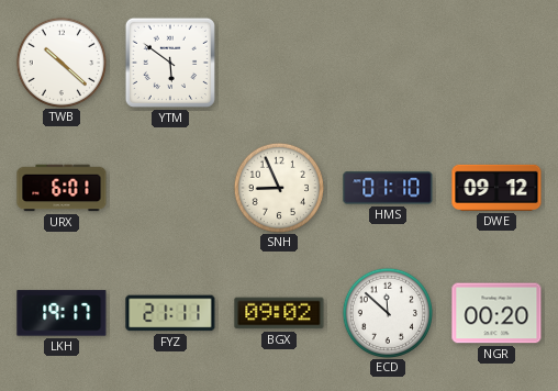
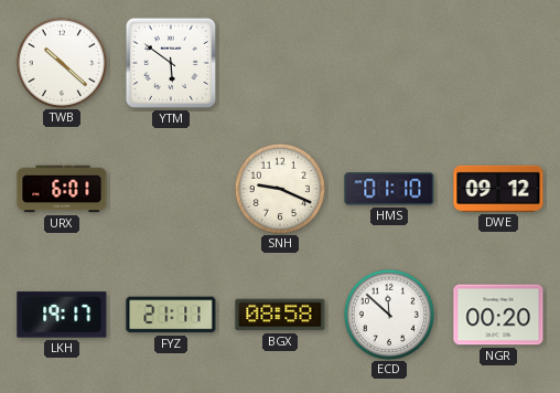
SNH: 8:56 -> 9:19
BGX: 09:02 -> 08:58
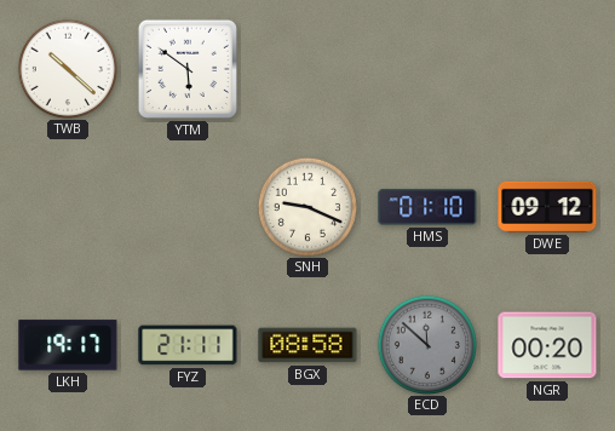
URX: 6:01 -> none
ECD dial: white -> grey
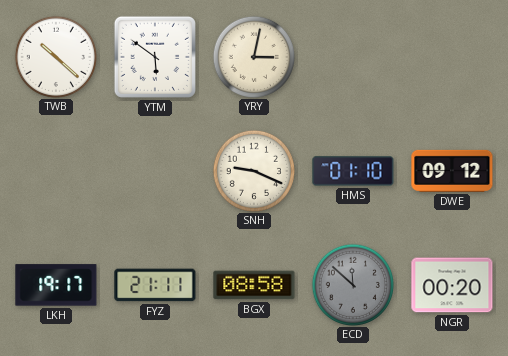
YRY: none -> 3:02
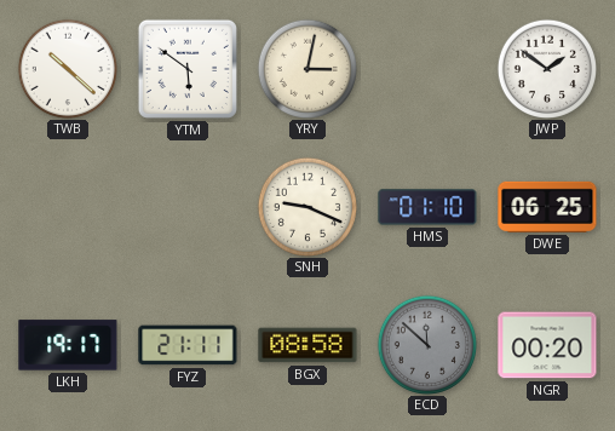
JWP: none -> 1:51
DWE: 09:12 -> 06:25
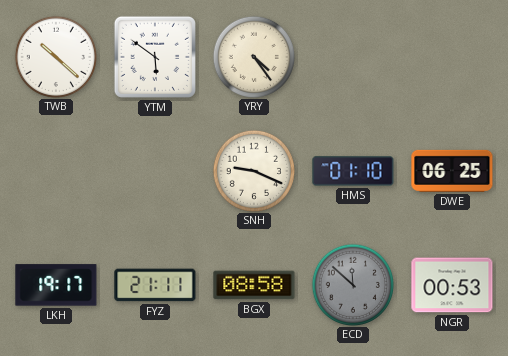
YRY: 3:02 -> 4:24
JWP: 1:51 -> none
NGR: 00:20 -> 00:53
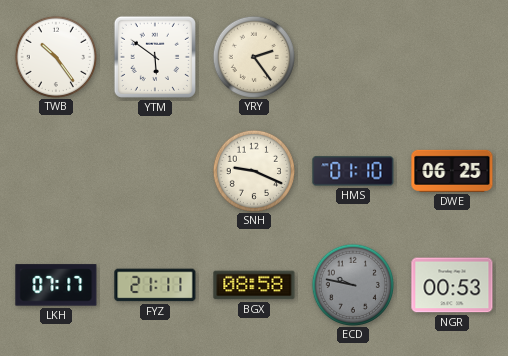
TWB: 10:22 -> 10:24
YRY: 4:24 -> 2:24
LKH: 19:17 -> 07:17
ECD: 11:52 -> 9:47
